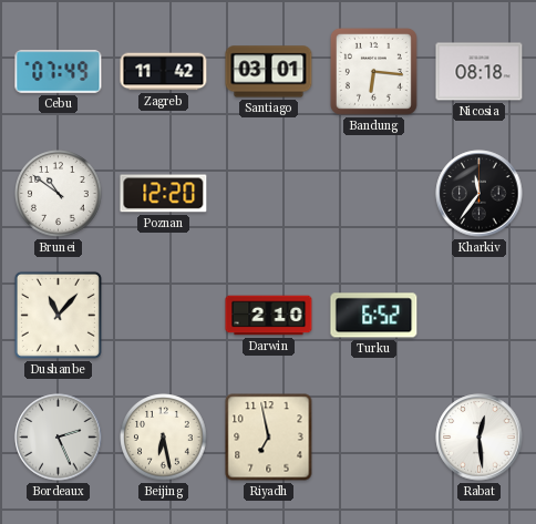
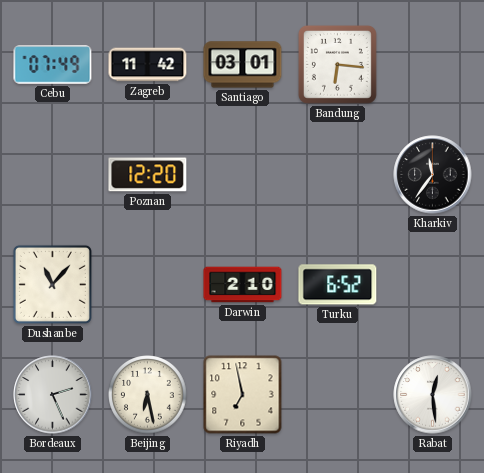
Nicosia: 08:18 -> none
Brunei: 10:51 -> none
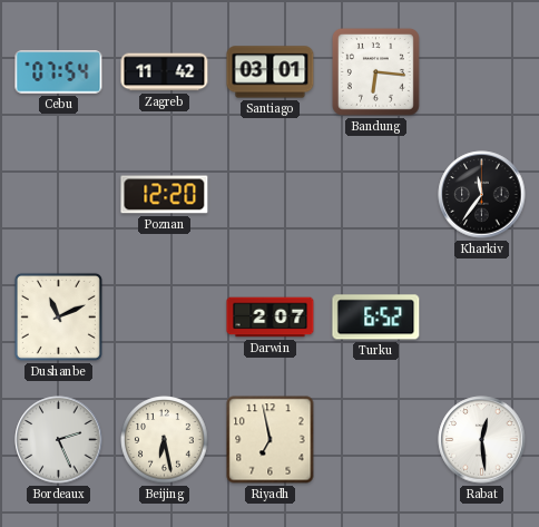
Cebu: 07:49 -> 07:54
Dushanbe: 11:07 -> 11:11
Darwin: 2:10 -> 2:07
